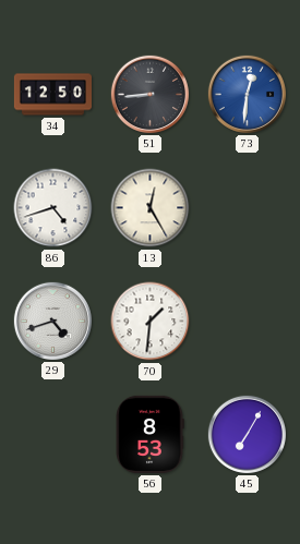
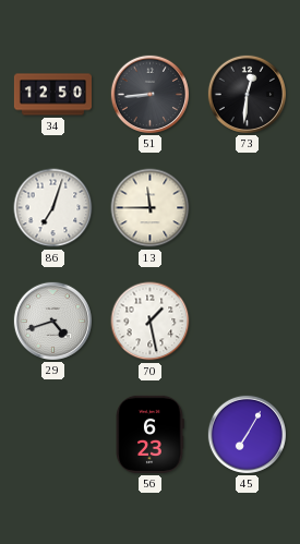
73 dial: blue -> black
86: 4:42 -> 7:03
13: 12:25 -> 11:45
70: 1:31 -> 1:28
56: 8:53 -> 6:23
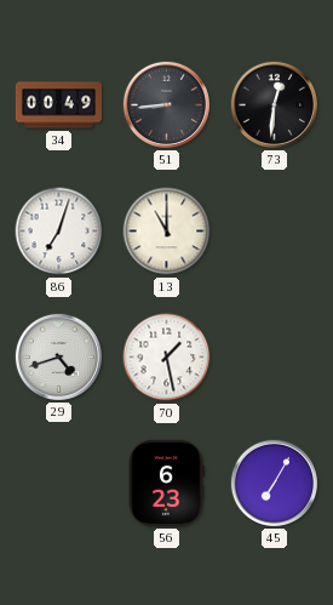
34: 12:50 -> 00:49
13: 11:45 -> 11:00
